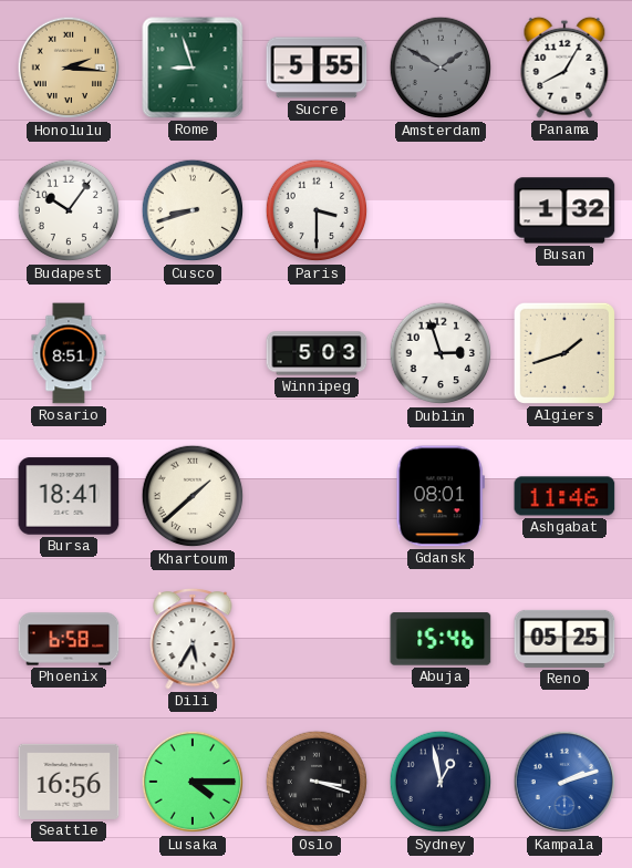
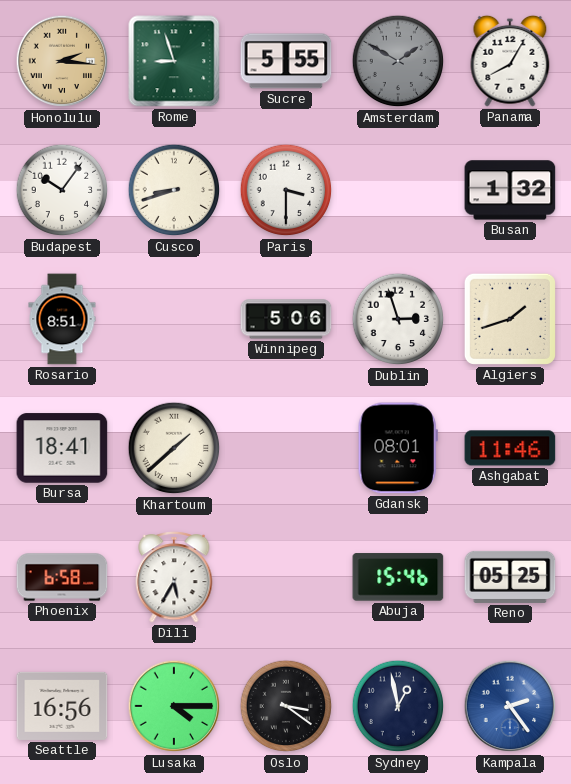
Winnipeg: 5:03 -> 5:06
Oslo: 3:18 -> 3:21
Kampala: 2:12 -> 2:24
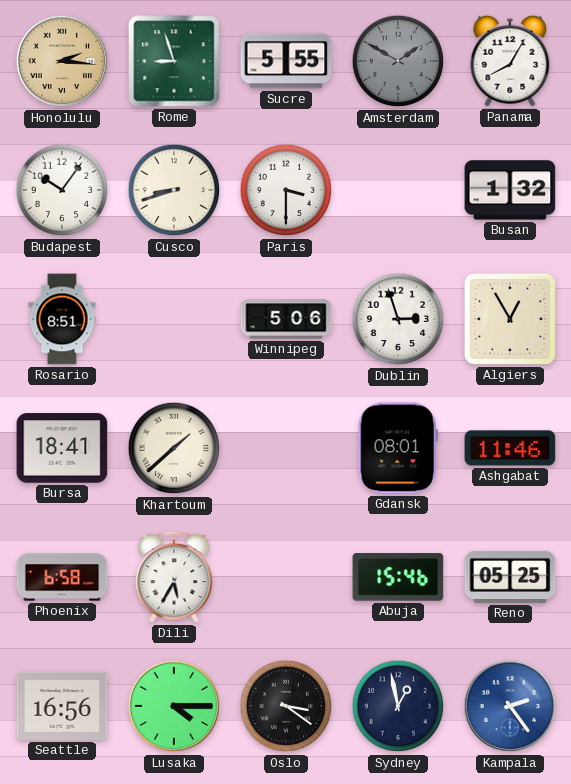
Algiers: 1:42 -> 12:55
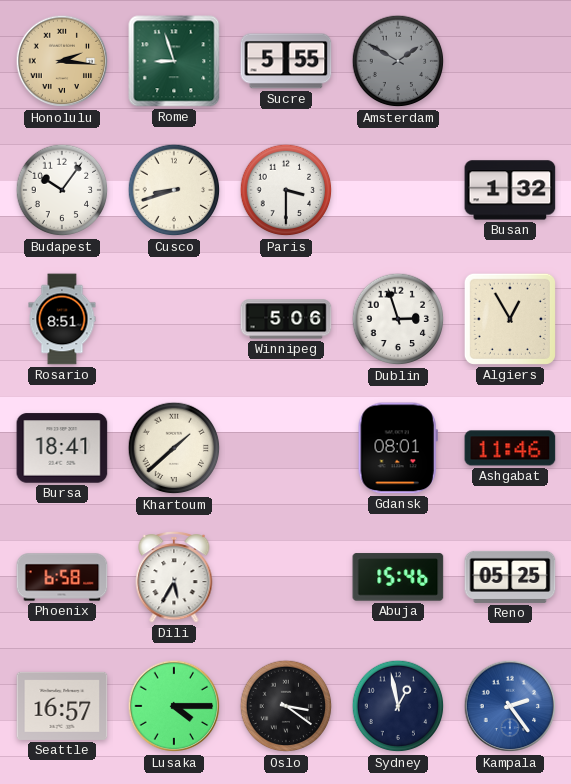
Panama: 8:05 -> none
Seattle: 16:56 -> 16:57
